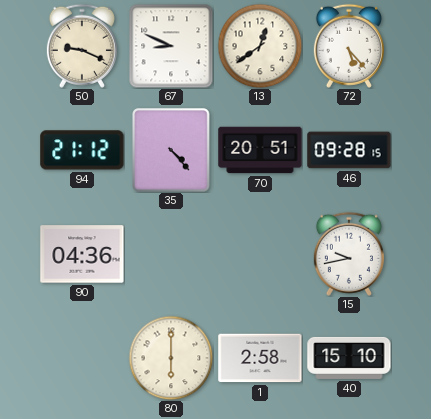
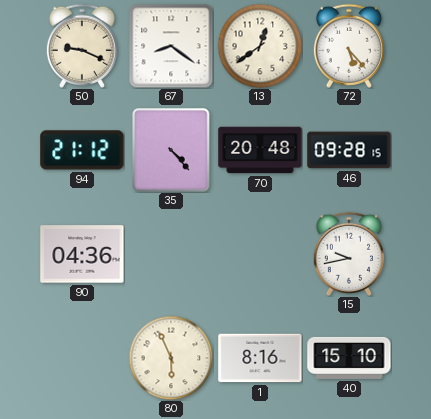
67: 8:49 -> 8:21
70: 20:51 -> 20:48
80: 6:00 -> 5:56
1: 2:58 -> 8:16
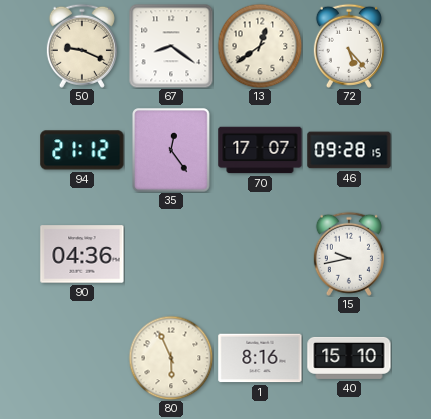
35: 4:23 -> 12:24
70: 20:48 -> 17:07
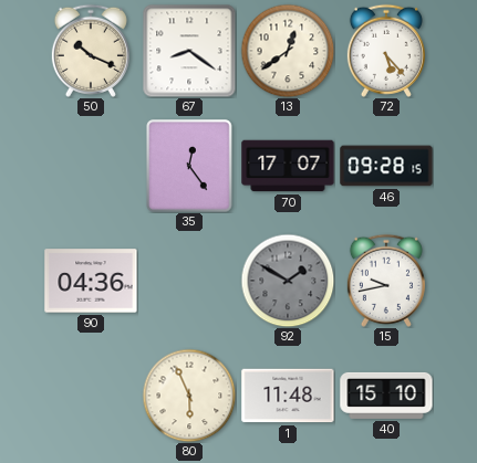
50: 9:19 -> 10:19
94: 21:12 -> none
92: none -> 1:50
1: 8:16 -> 11:48
